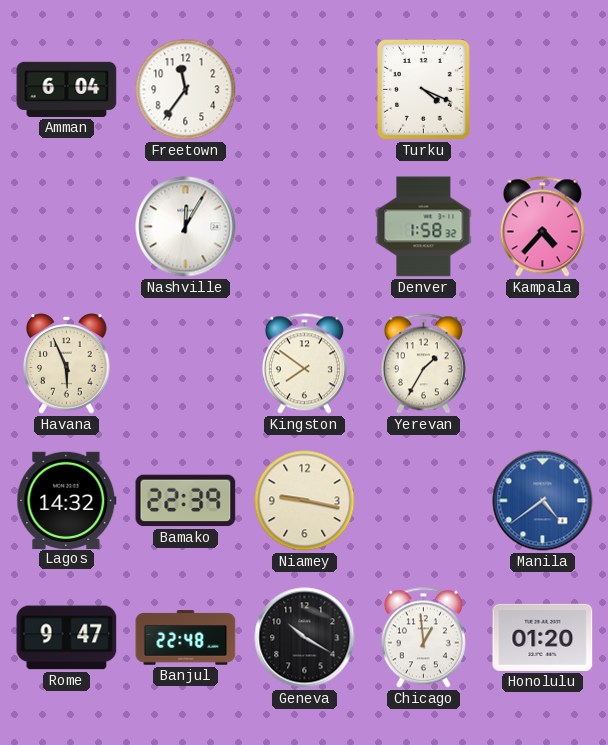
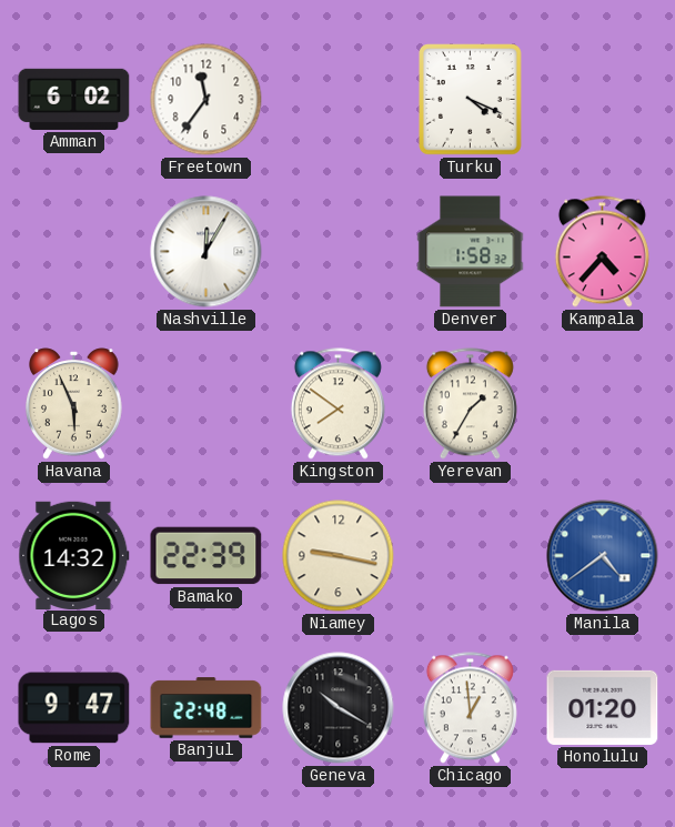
Amman: 6:04 -> 6:02
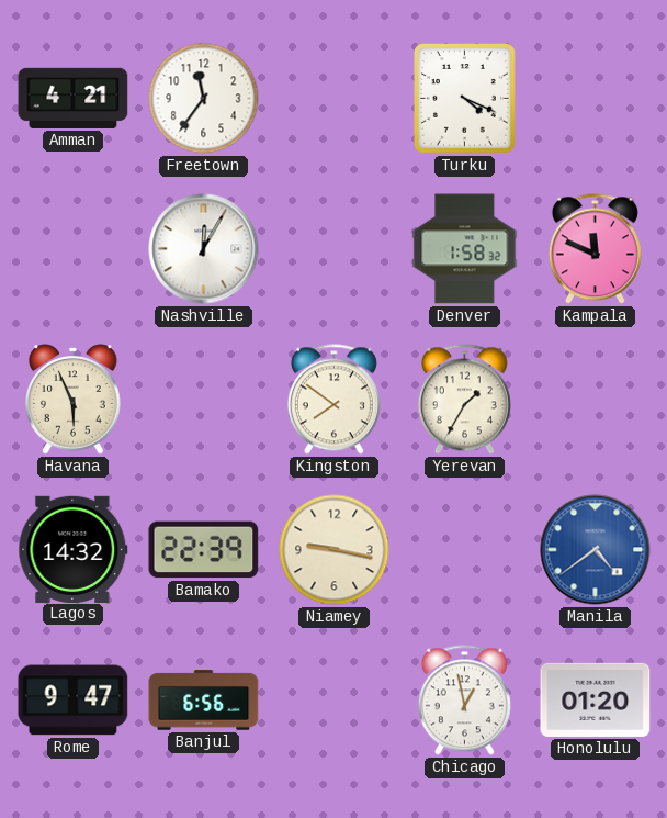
Amman: 6:02 -> 4:21
Kampala: 4:37 -> 11:49
Banjul: 22:48 -> 6:56
Geneva: 10:20 -> none
Chicago: 12:59 -> 12:58
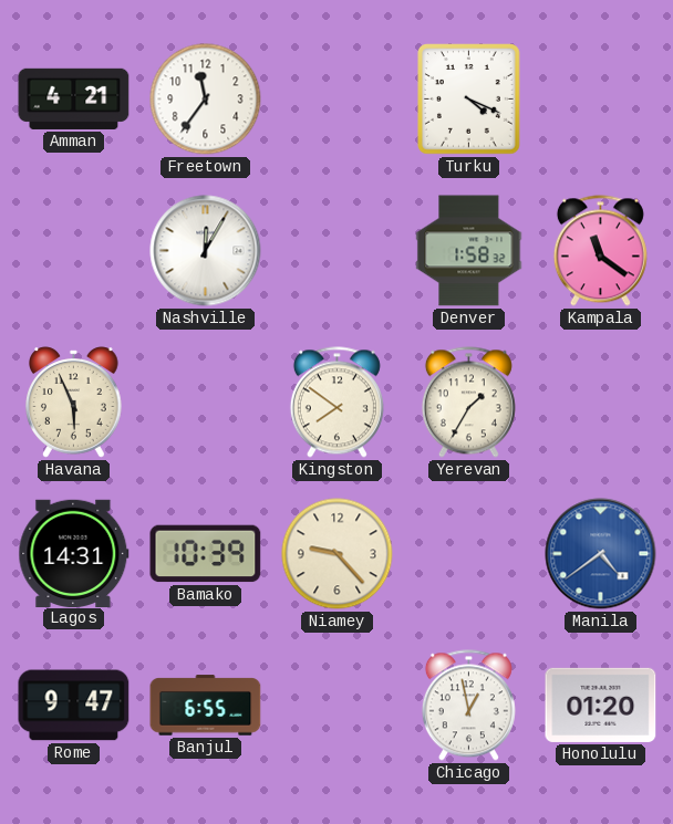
Kampala: 11:49 -> 11:21
Lagos: 14:32 -> 14:31
Bamako: 22:39 -> 10:39
Niamey: 9:17 -> 9:23
Banjul: 6:56 -> 6:55
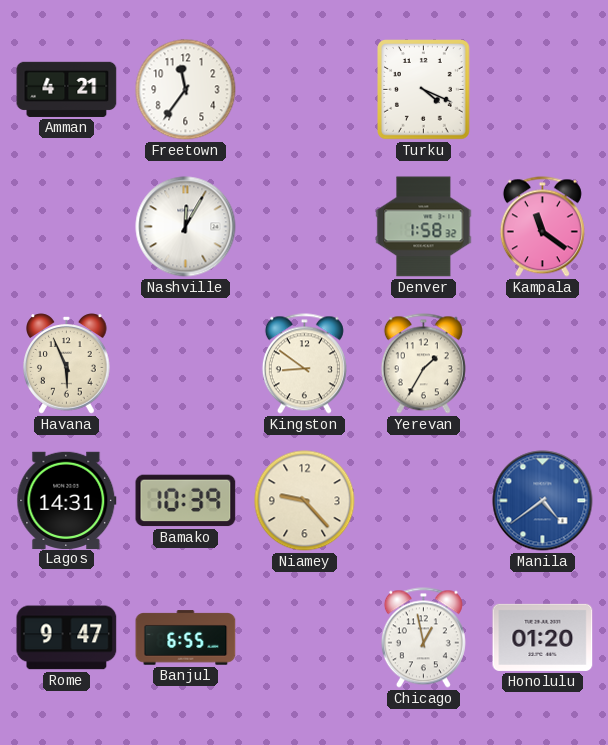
Kingston: 7:51 -> 8:51
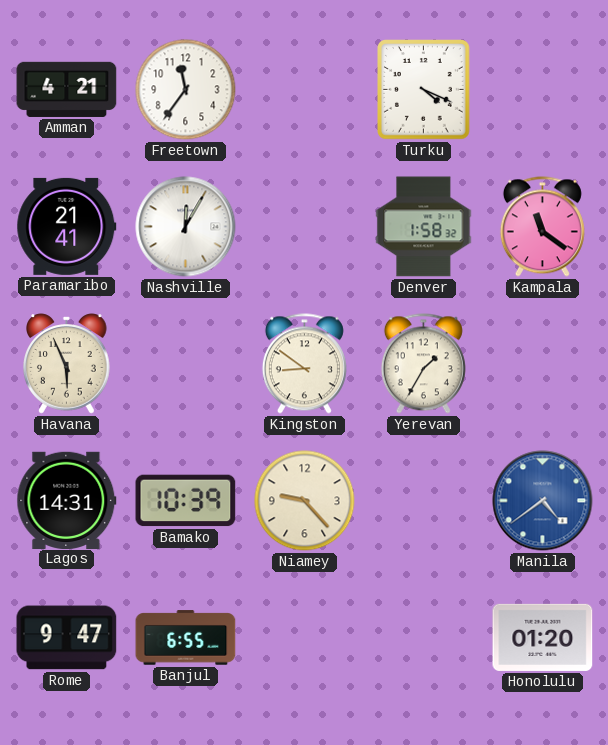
Paramaribo: none -> 21:41
Chicago: 12:58 -> none
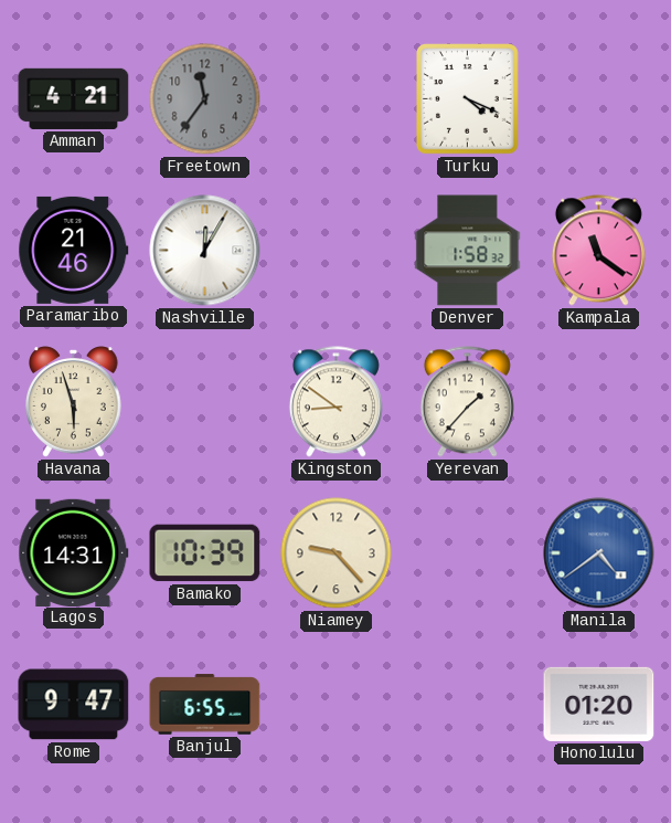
Freetown dial: white -> grey
Paramaribo: 21:41 -> 21:46
Havana: 5:56 -> 5:57
Yerevan: 1:35 -> 1:37
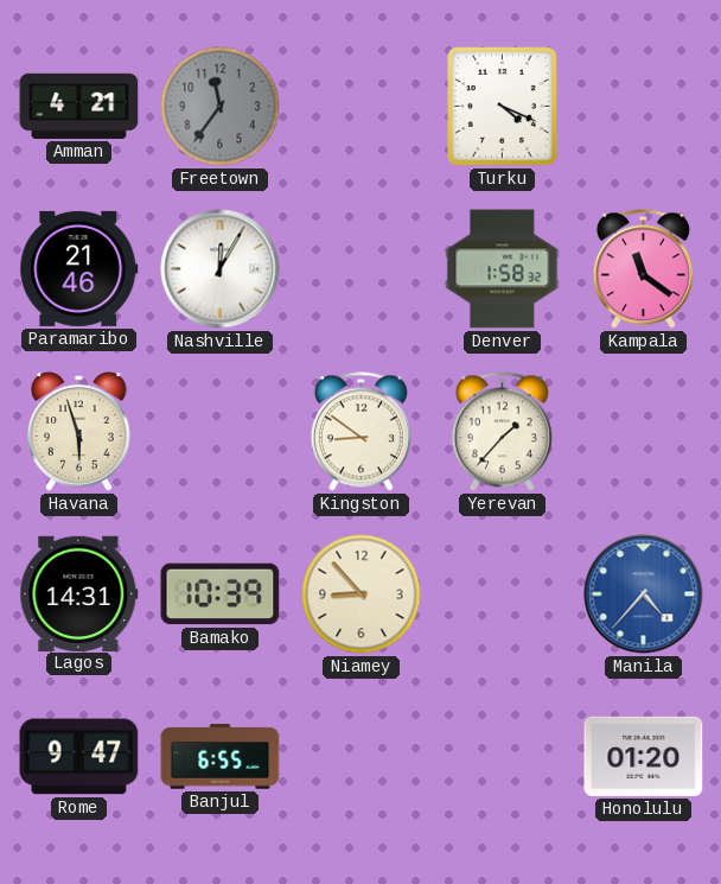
Niamey: 9:23 -> 8:53
Manila: 4:39 -> 4:37
